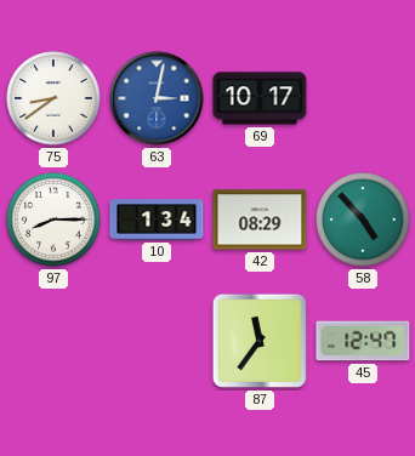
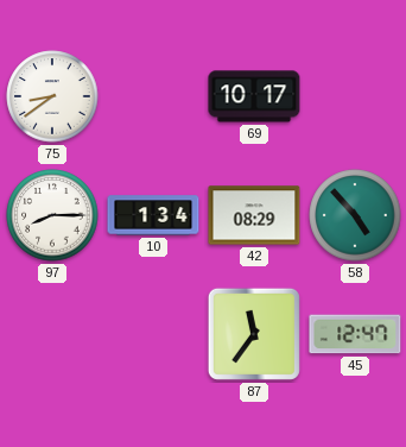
63: 3:02 -> none
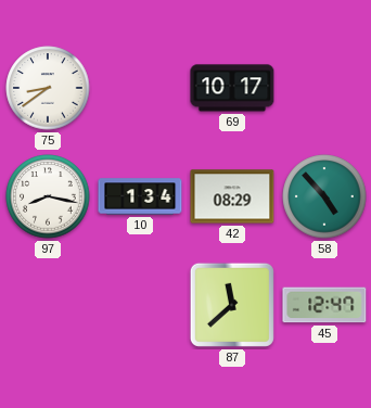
97: 8:15 -> 8:17
87: 11:36 -> 11:38
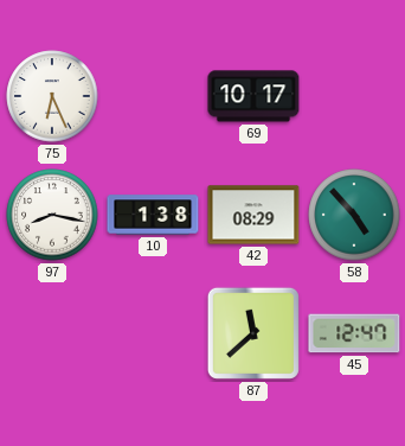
75: 8:39 -> 6:26
10: 1:34 -> 1:38
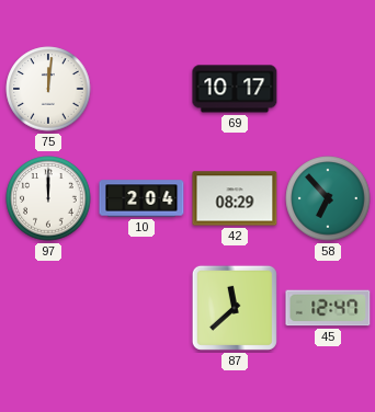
75: 6:26 -> 12:01
97: 8:17 -> 12:00
10: 1:38 -> 2:04
58: 4:53 -> 6:53
